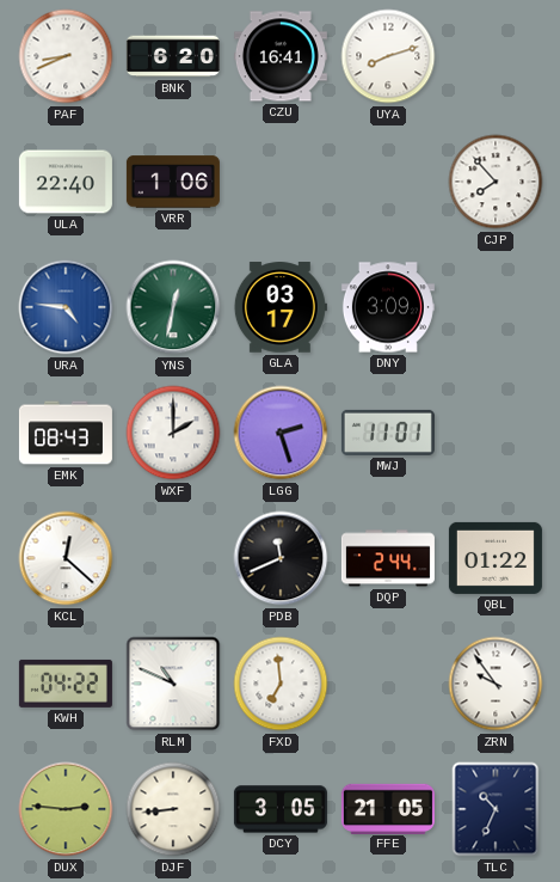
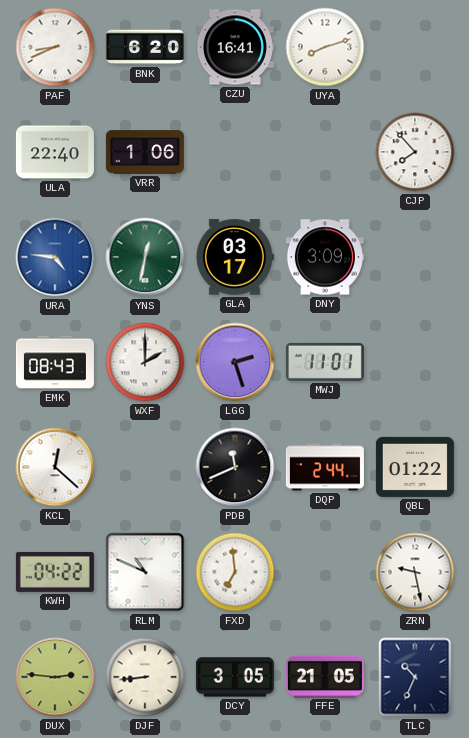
ZRN: 9:54 -> 9:28
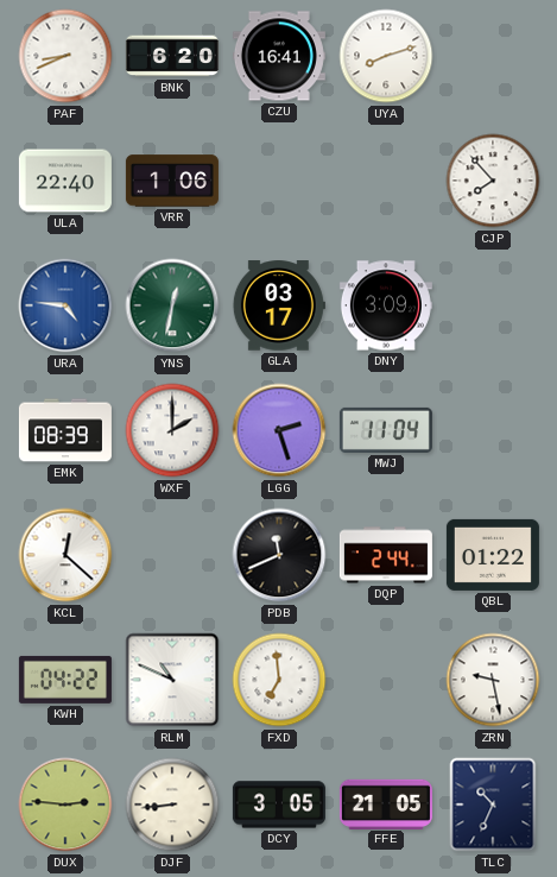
EMK: 08:43 -> 08:39
MWJ: 11:01 -> 11:04
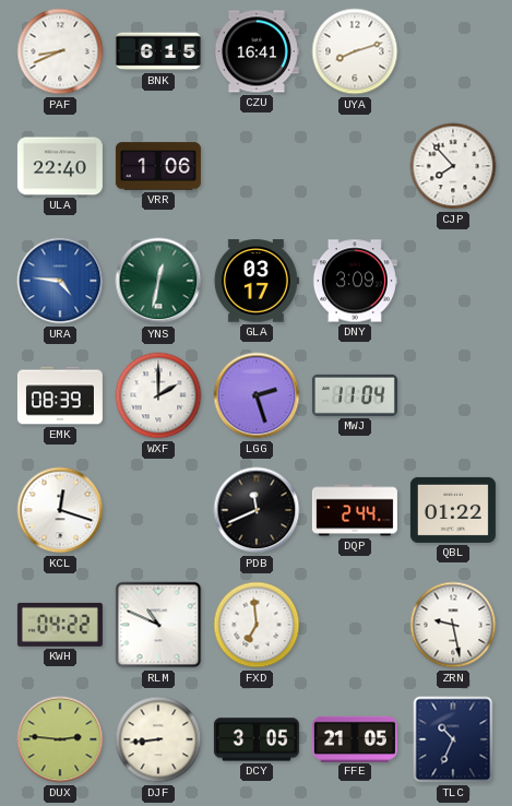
BNK: 6:20 -> 6:15
KCL: 12:22 -> 12:18
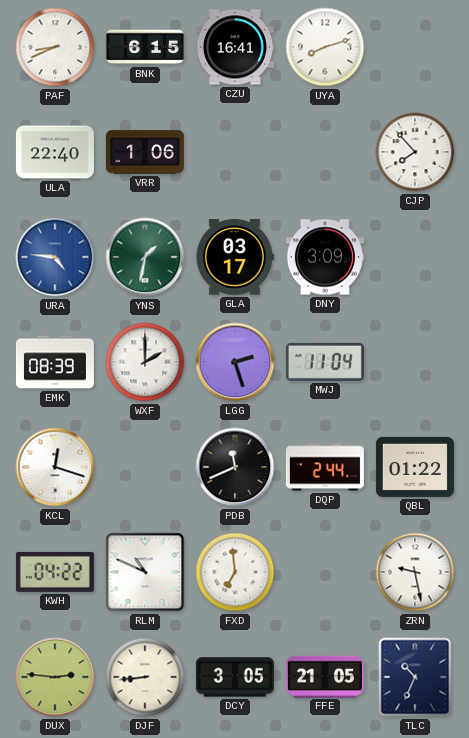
YNS: 12:32 -> 1:32
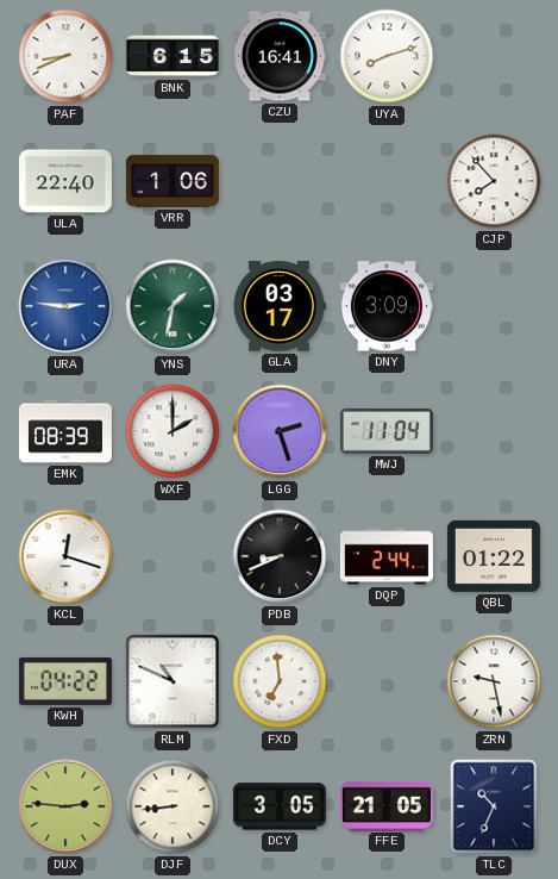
URA: 4:46 -> 2:46
PDB: 11:41 -> 8:41
